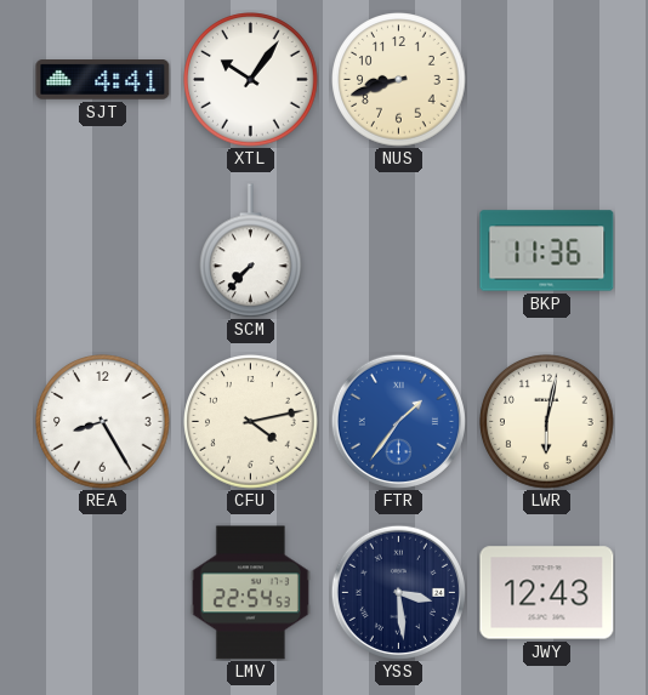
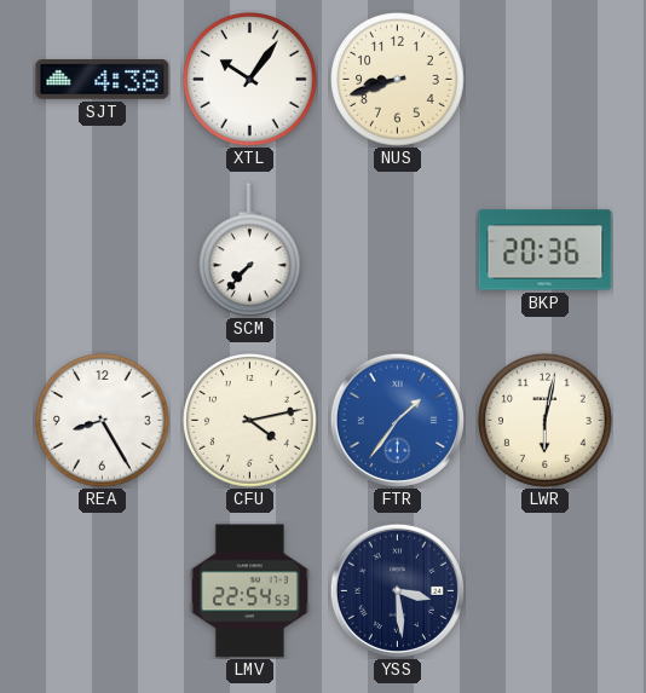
SJT: 4:41 -> 4:38
BKP: 11:36 -> 20:36
JWY: 12:43 -> none
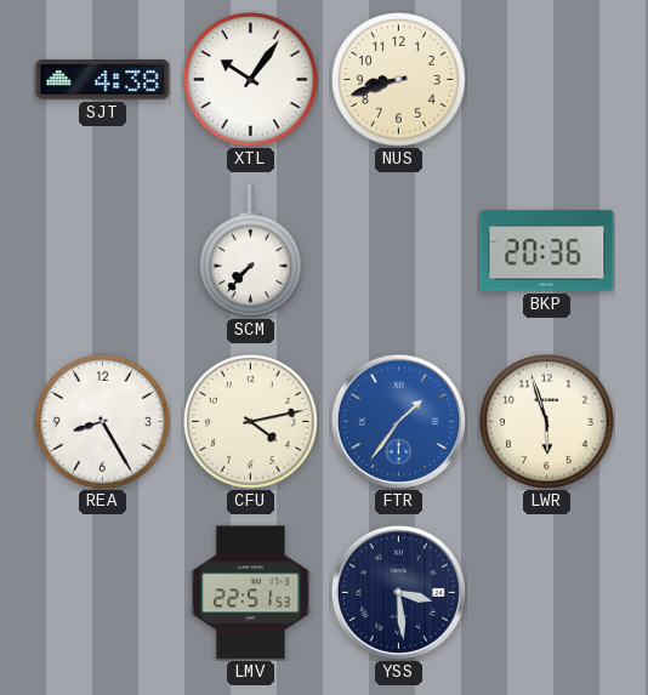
LWR: 6:02 -> 5:57
LMV: 22:54 -> 22:51
